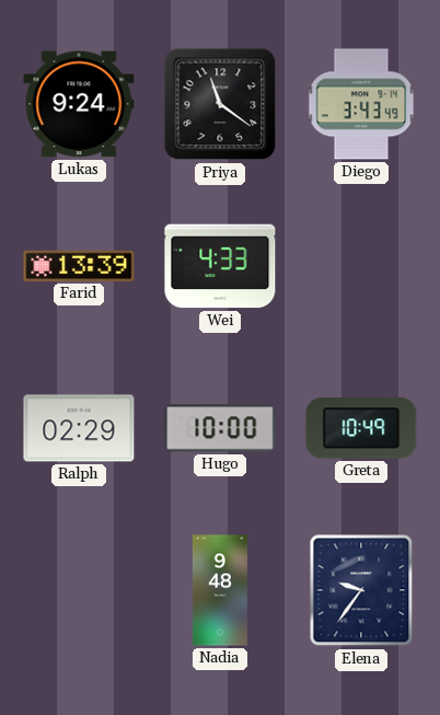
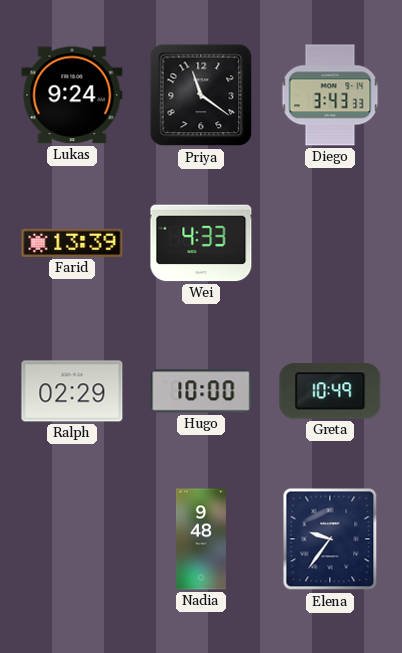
Diego: 3:43:49 -> 3:43:33
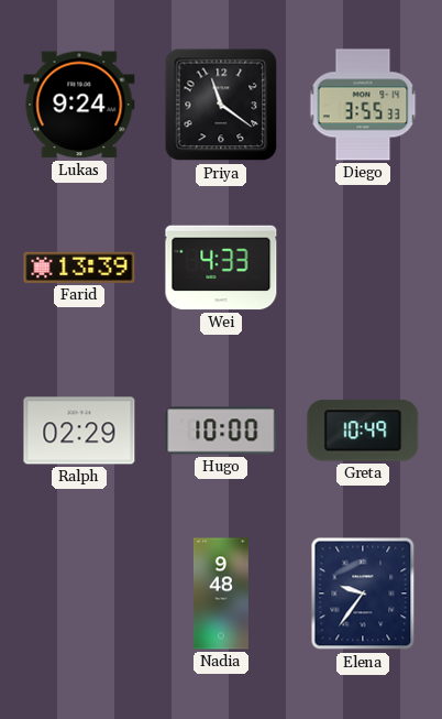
Diego: 3:43 -> 3:55
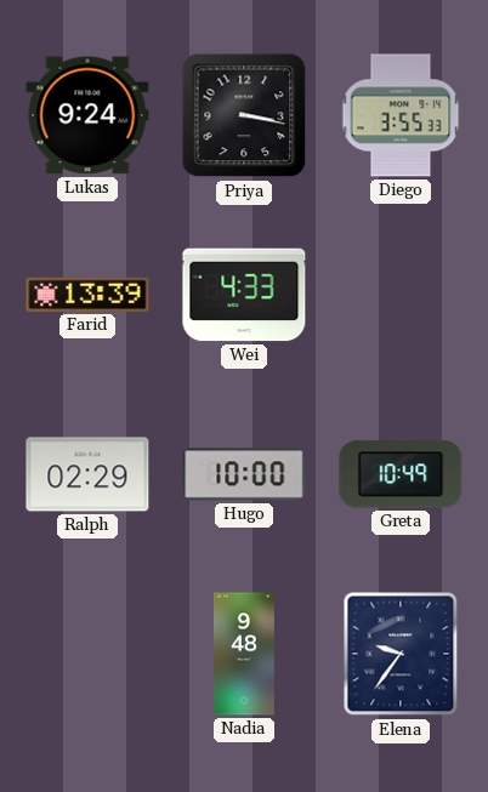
Priya: 11:21 -> 3:17
